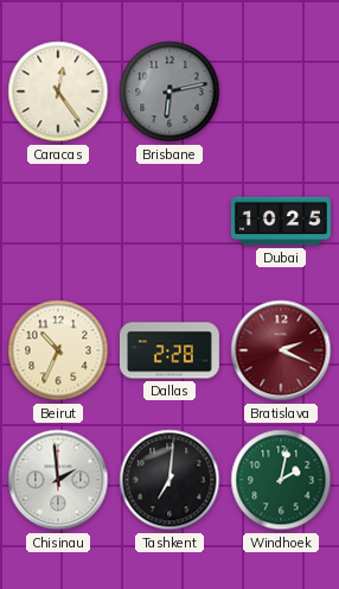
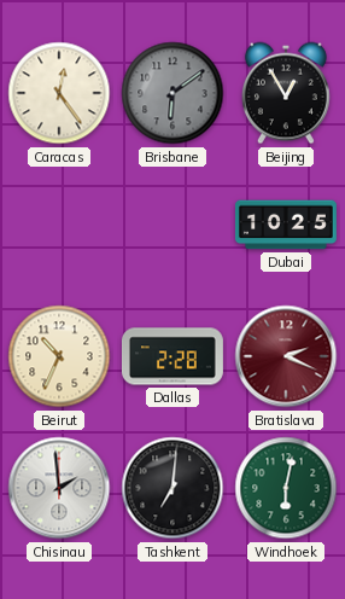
Brisbane: 6:13 -> 6:09
Beijing: none -> 12:55
Windhoek: 2:02 -> 6:02
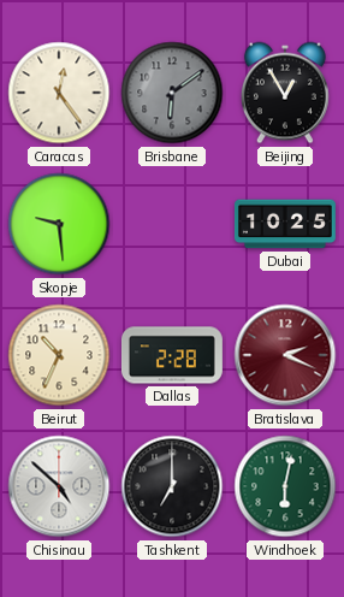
Skopje: none -> 9:29
Chisinau: 1:59 -> 4:52
Tashkent: 7:01 -> 7:00
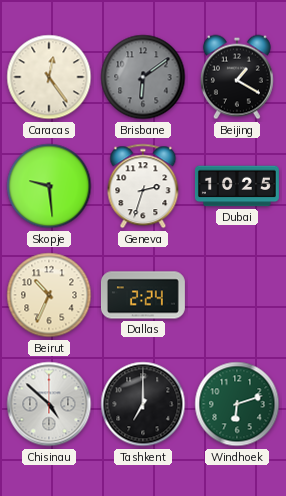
Beijing: 12:55 -> 1:20
Geneva: none -> 2:33
Dallas: 2:28 -> 2:24
Bratislava: 2:19 -> none
Windhoek: 6:02 -> 6:12
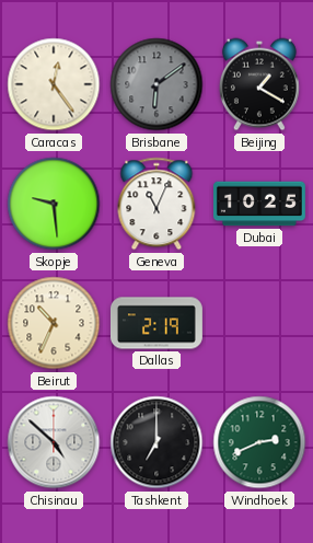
Geneva: 2:33 -> 11:04
Dallas: 2:24 -> 2:19
Windhoek: 6:12 -> 2:41
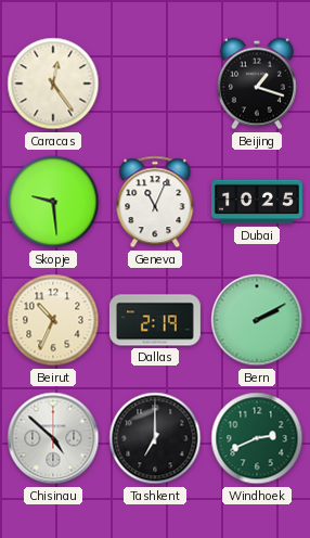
Brisbane: 6:09 -> none
Beijing: 1:20 -> 1:18
Bern: none -> 2:10
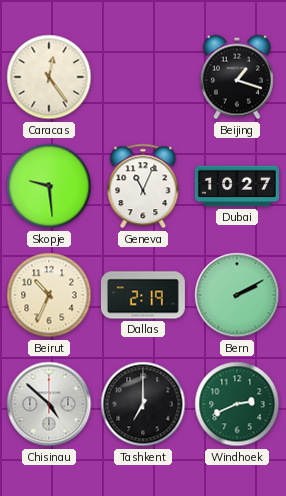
Dubai: 10:25 -> 10:27
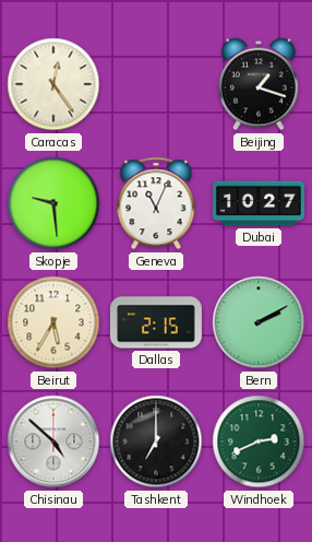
Beirut: 10:34 -> 5:35
Dallas: 2:19 -> 2:15
